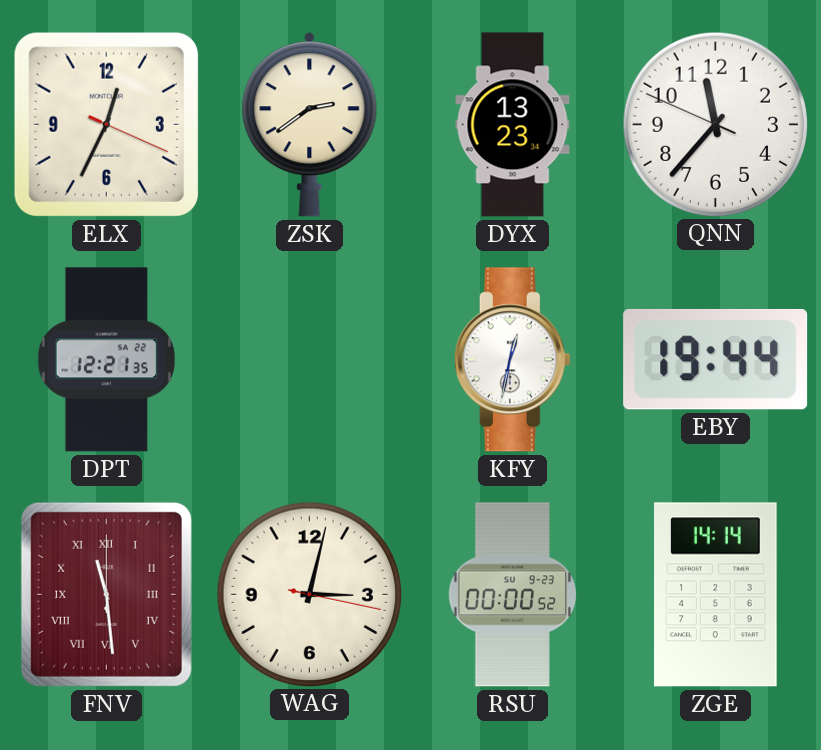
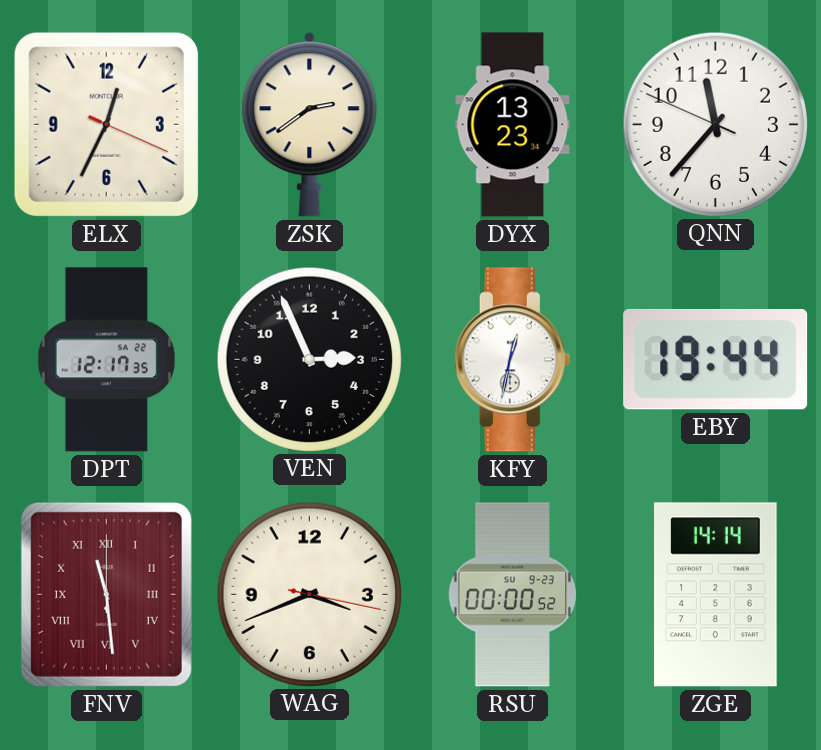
DPT: 12:21 -> 12:17
VEN: none -> 2:56
WAG: 3:02 -> 3:41
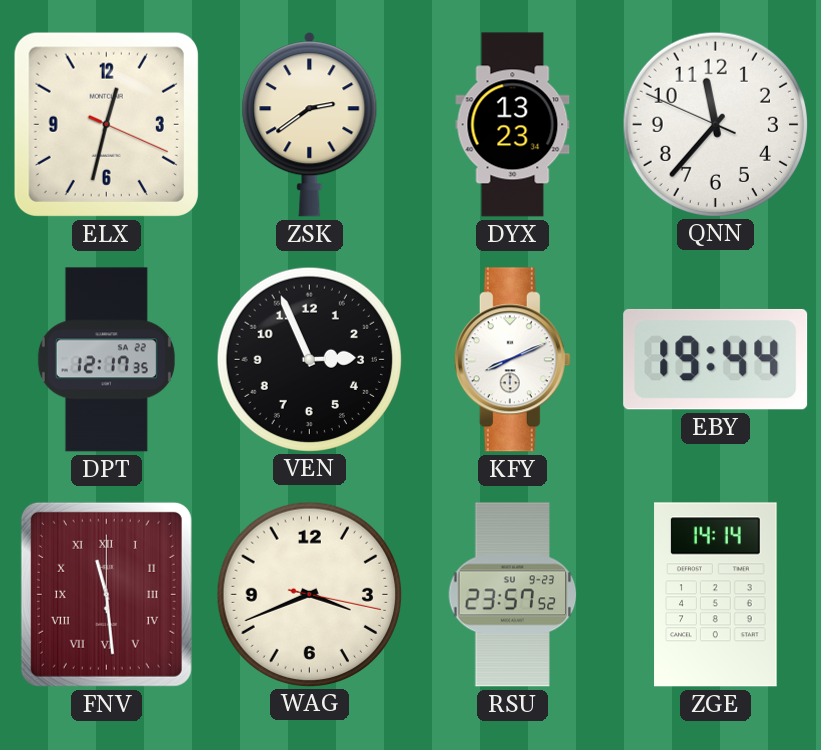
ELX: 12:34 -> 12:32
KFY: 12:32 -> 8:11
RSU: 00:00 -> 23:57
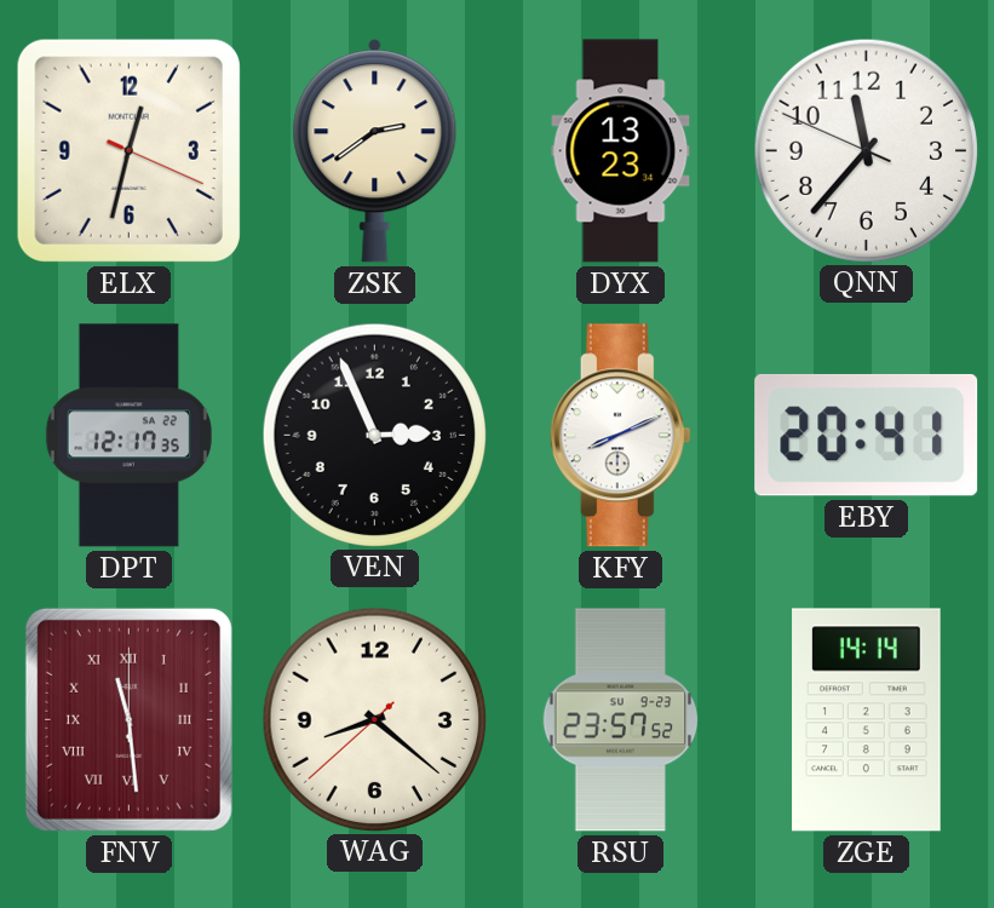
EBY: 19:44 -> 20:41
WAG: 3:41 -> 8:21
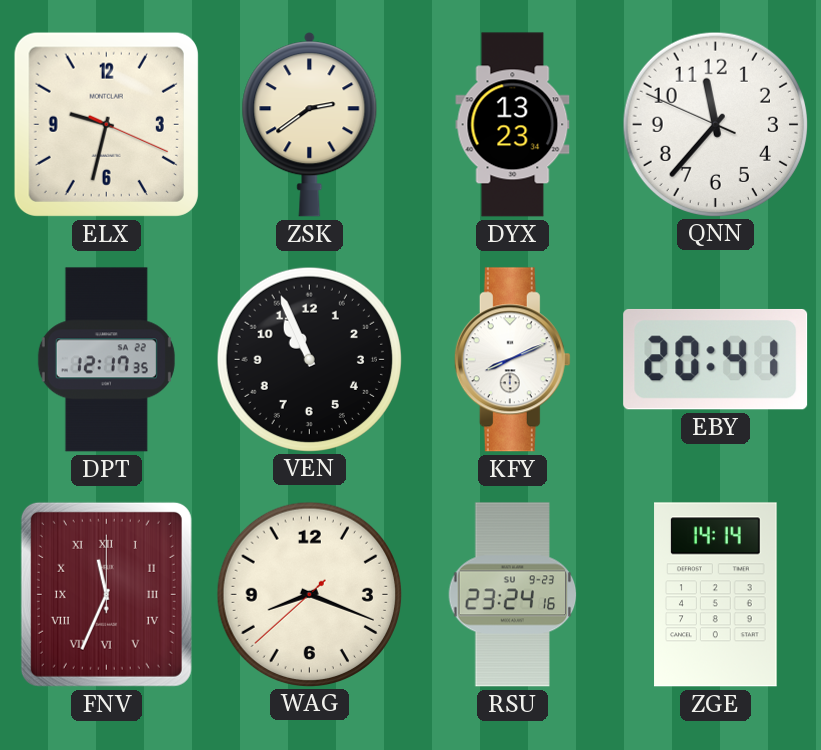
ELX: 12:32 -> 9:32
VEN: 2:56 -> 10:56
FNV: 11:29 -> 11:34
WAG: 8:21 -> 8:18
RSU: 23:57 -> 23:24
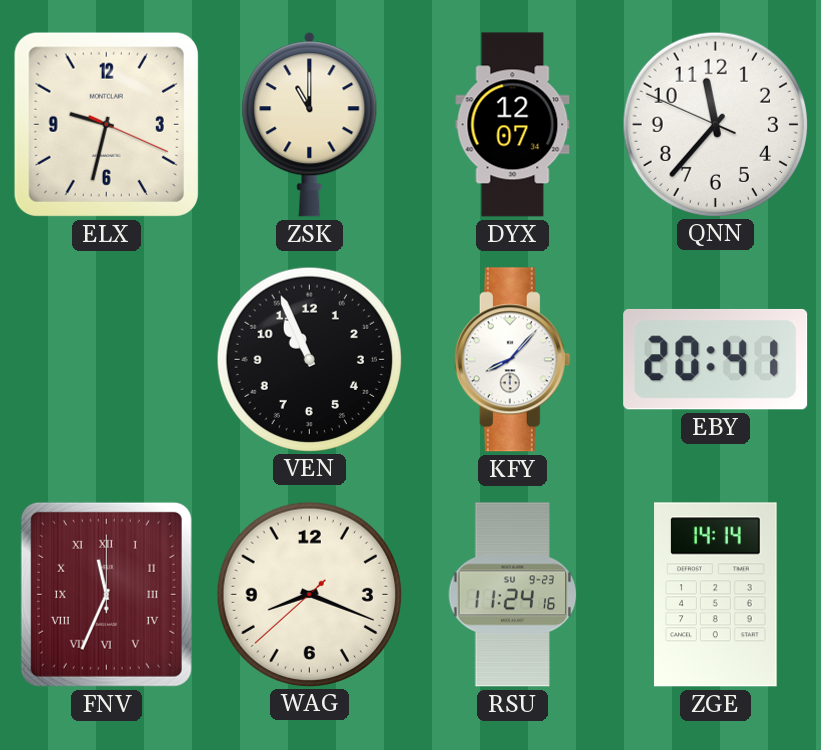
ZSK: 2:39 -> 11:00
DYX: 13:23 -> 12:07
DPT: 12:17 -> none
KFY: 8:11 -> 8:07
RSU: 23:24 -> 11:24
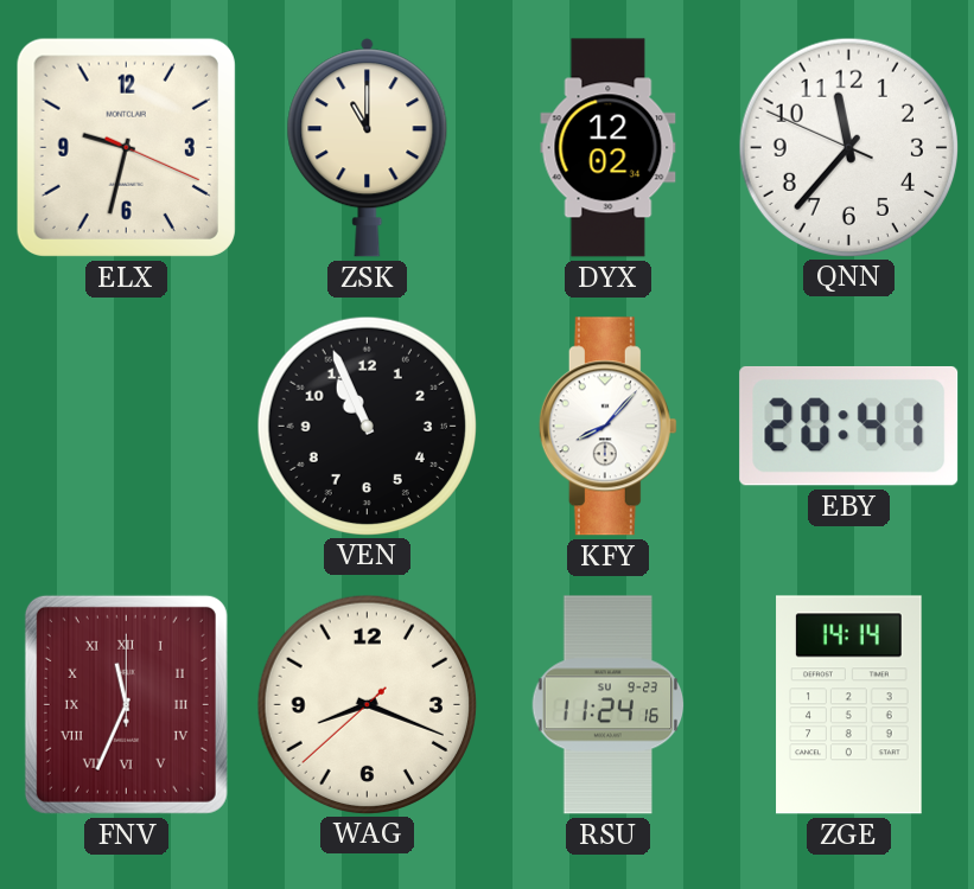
DYX: 12:07 -> 12:02
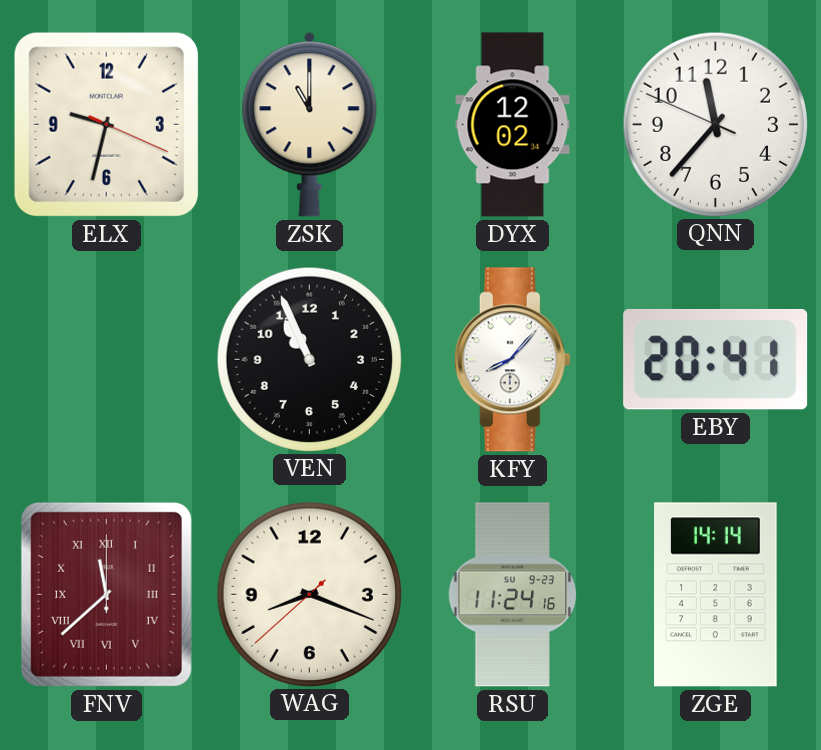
FNV: 11:34 -> 11:38
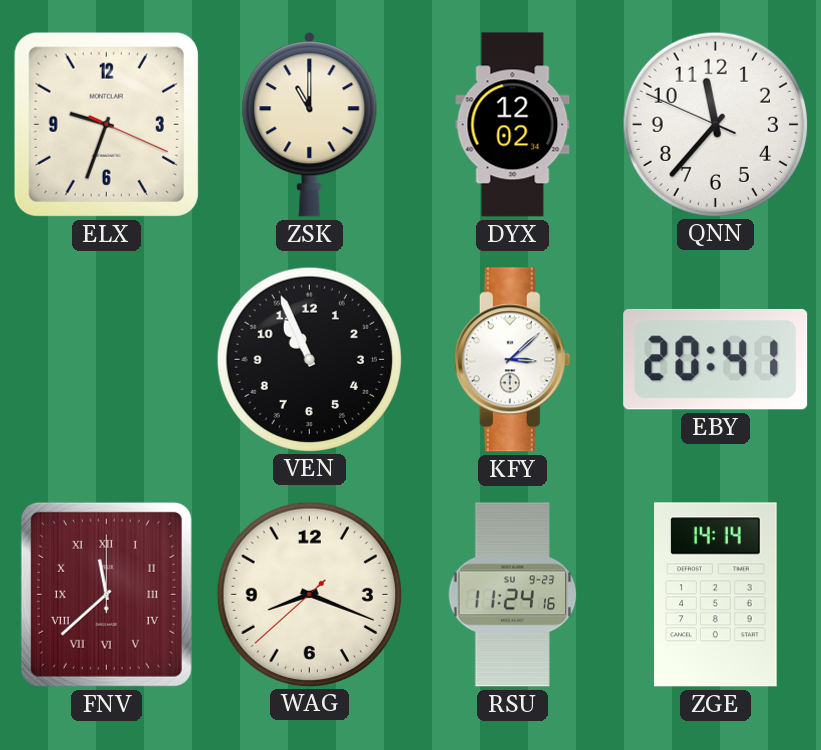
ELX: 9:32 -> 9:33
KFY: 8:07 -> 3:08
